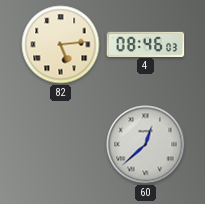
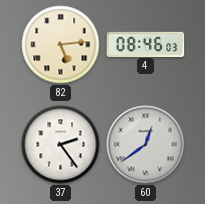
37: none -> 2:24
60: 12:38 -> 12:39
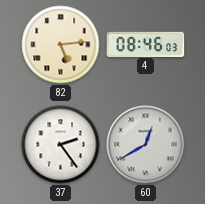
60: 12:39 -> 12:40
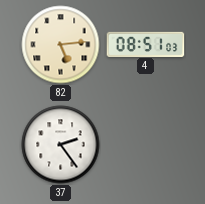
4: 08:46 -> 08:51
60: 12:40 -> none
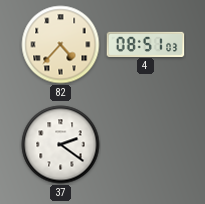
82: 5:14 -> 4:37
37: 2:24 -> 2:21
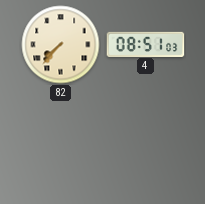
82: 4:37 -> 7:37
37: 2:21 -> none
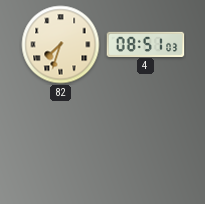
82: 7:37 -> 7:33
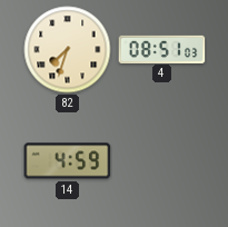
14: none -> 4:59
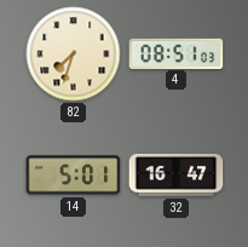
14: 4:59 -> 5:01
32: none -> 16:47
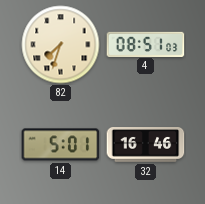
32: 16:47 -> 16:46
